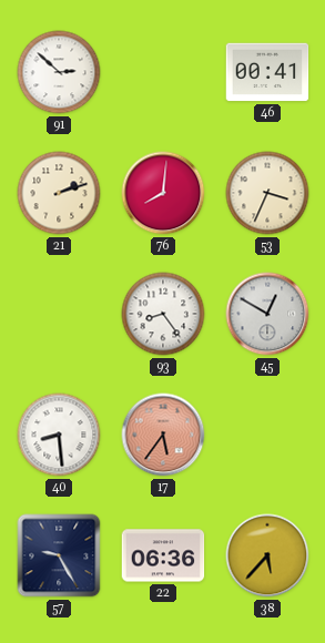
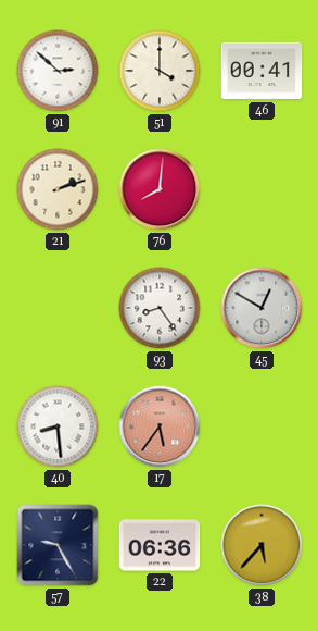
51: none -> 4:00
53: 3:34 -> none
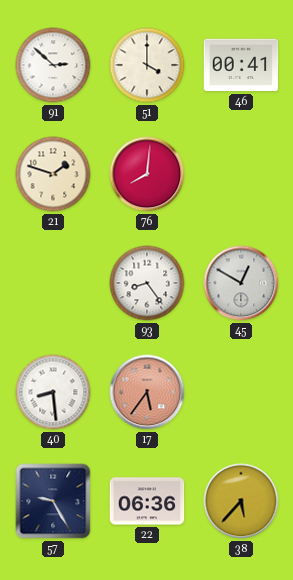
21: 2:12 -> 1:48
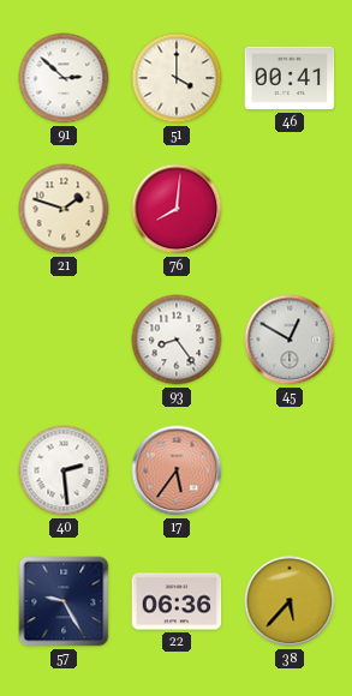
40: 8:29 -> 2:29
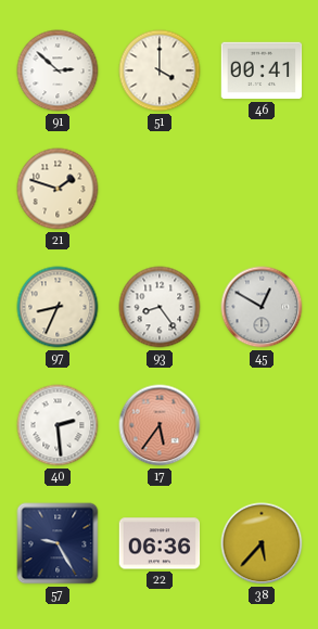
76: 8:01 -> none
97: none -> 8:34
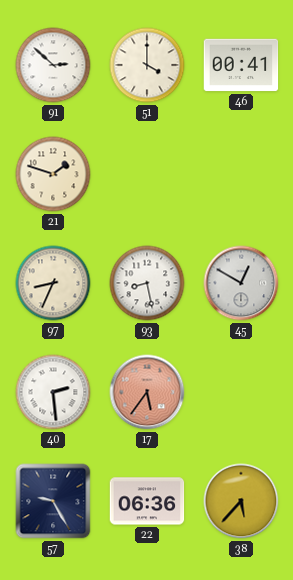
93: 8:24 -> 8:28
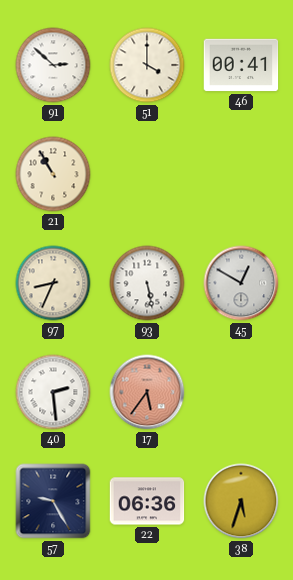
21: 1:48 -> 10:55
93: 8:28 -> 5:28
38: 5:37 -> 5:33
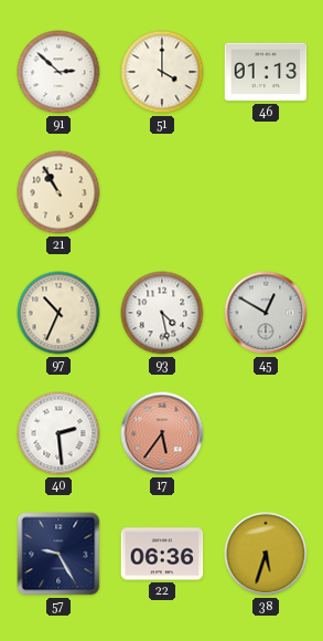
46: 00:41 -> 01:13
97: 8:34 -> 10:34
93: 5:28 -> 4:28
